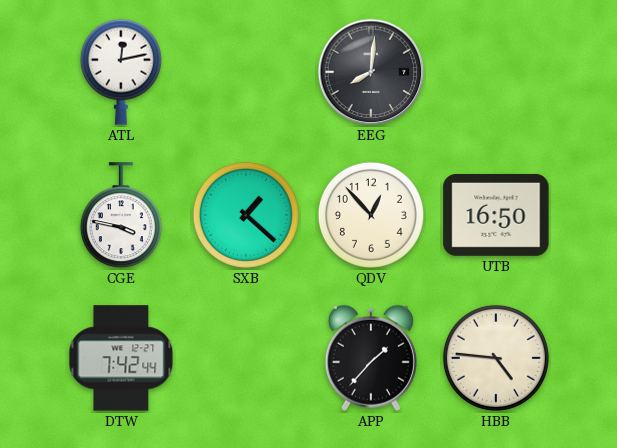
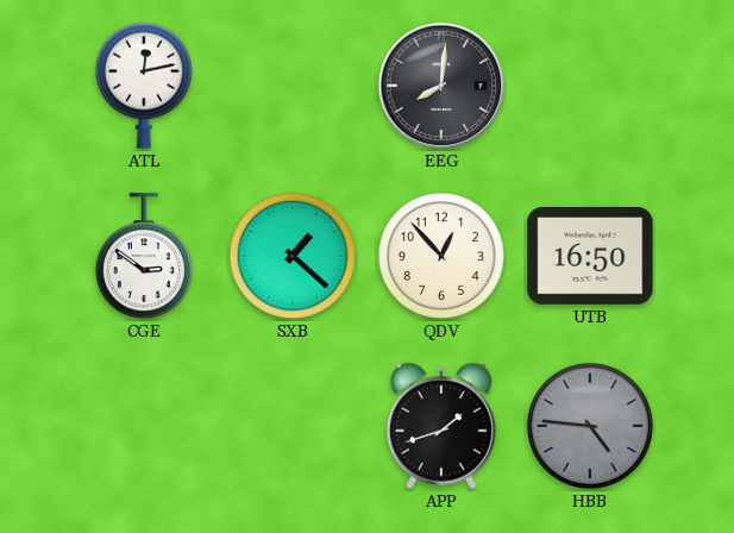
CGE: 3:47 -> 2:51
DTW: 7:42 -> none
APP: 1:37 -> 1:42
HBB dial: cream -> grey
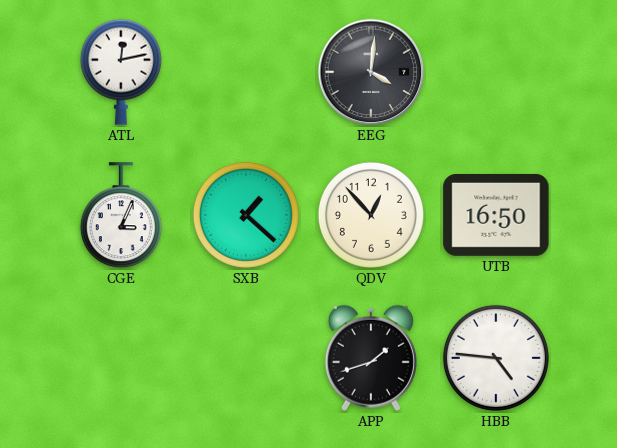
EEG: 8:01 -> 4:01
CGE: 2:51 -> 3:04
HBB dial: grey -> white
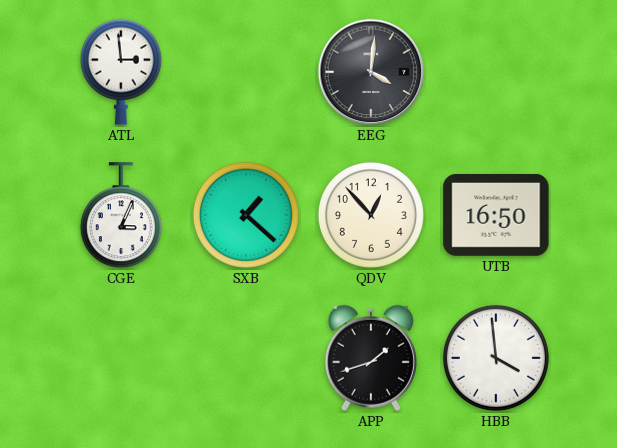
ATL: 12:13 -> 2:59
HBB: 4:46 -> 3:59
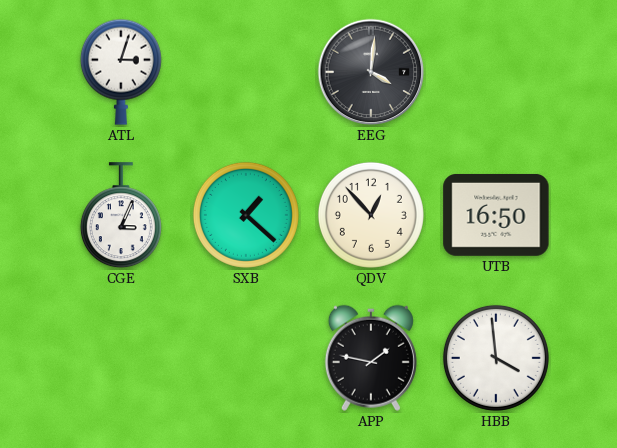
ATL: 2:59 -> 3:03
APP: 1:42 -> 1:47
